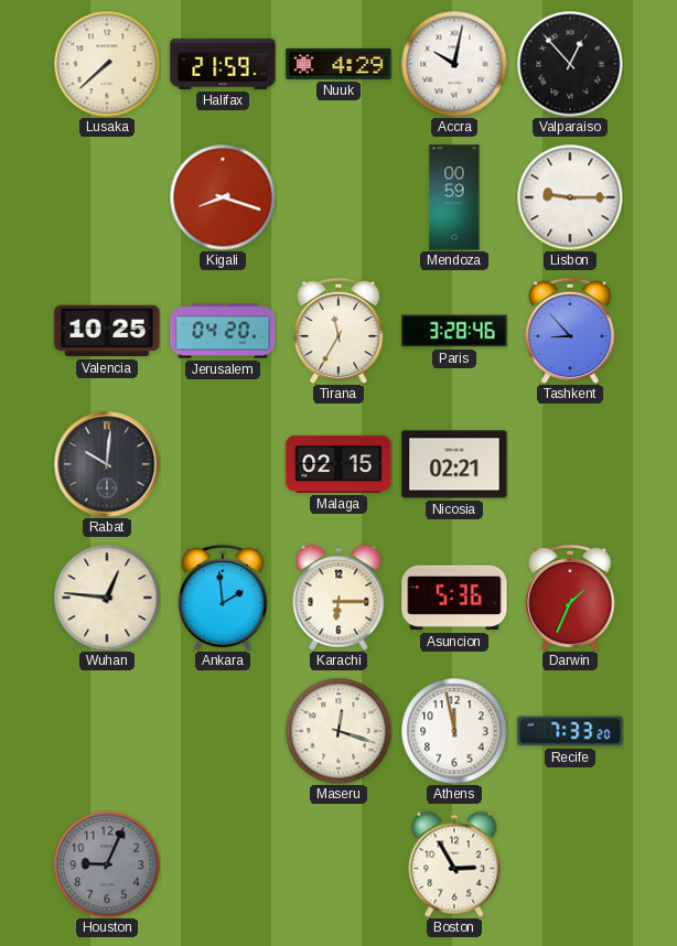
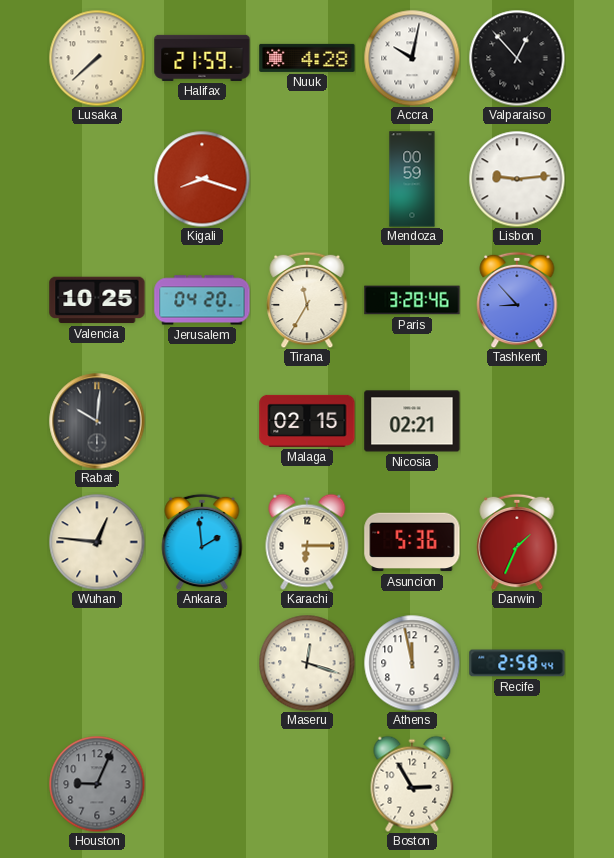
Nuuk: 4:29 -> 4:28
Lisbon: 9:15 -> 9:14
Recife: 7:33 -> 2:58
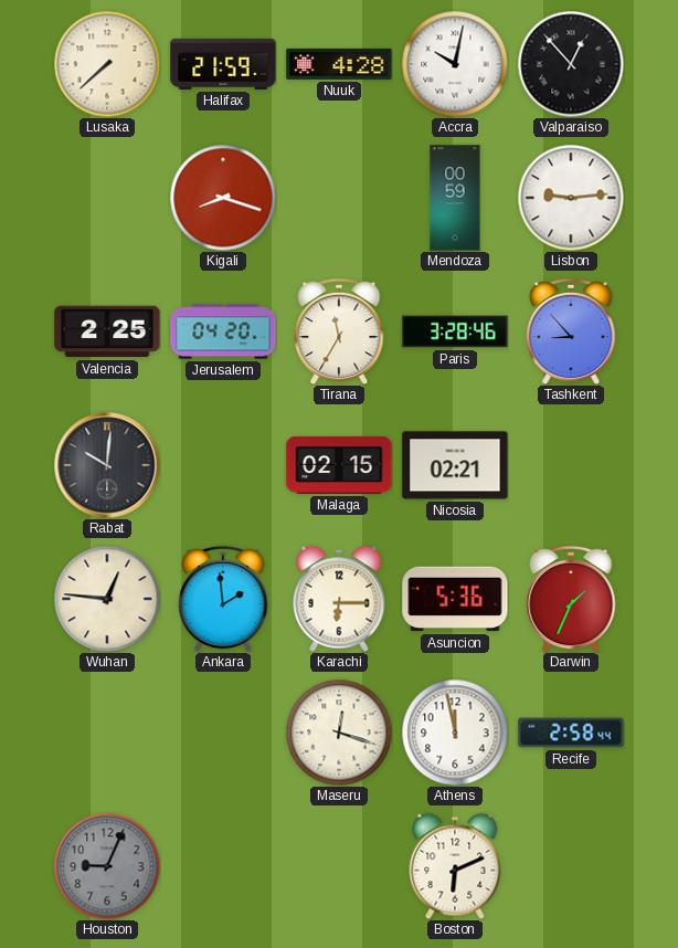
Valencia: 10:25 -> 2:25
Boston: 2:55 -> 6:11
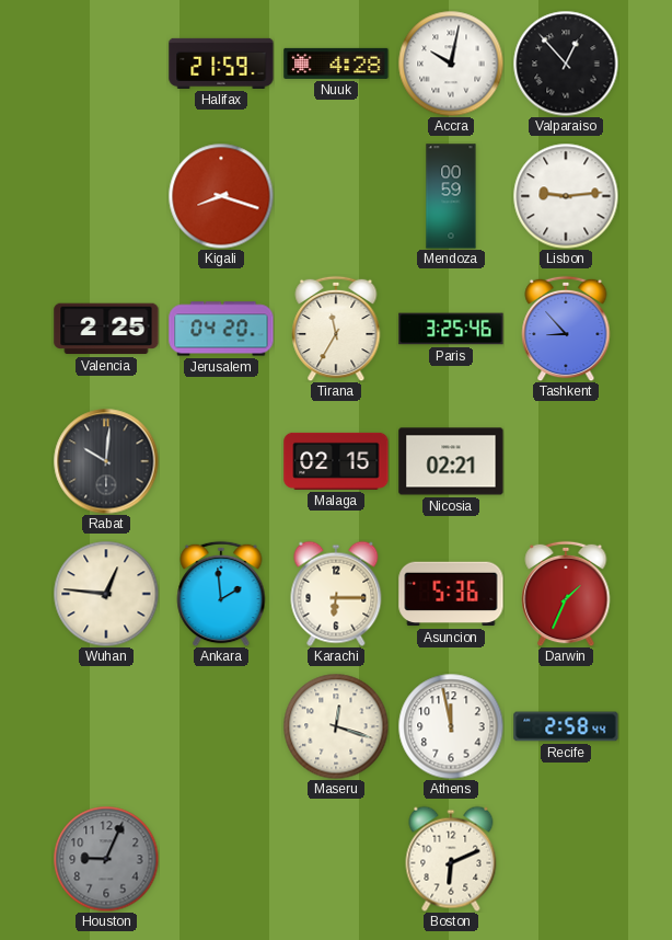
Lusaka: 7:38 -> none
Paris: 3:28 -> 3:25
